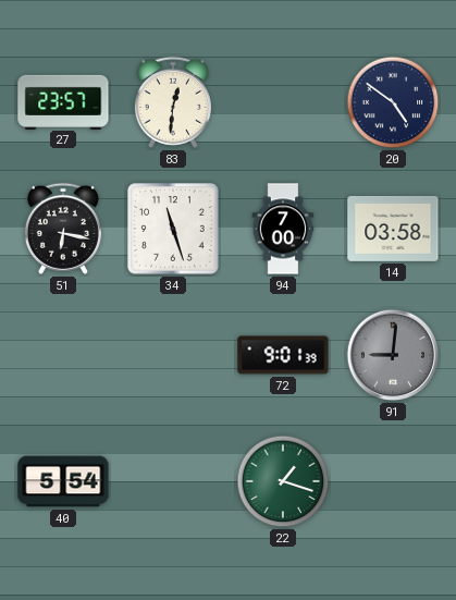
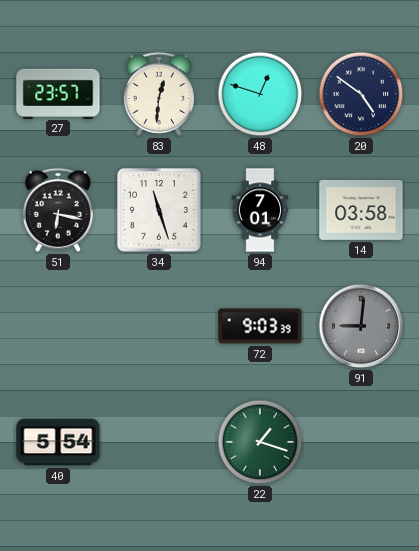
48: none -> 12:48
94: 7:00 -> 7:01
72: 9:01 -> 9:03
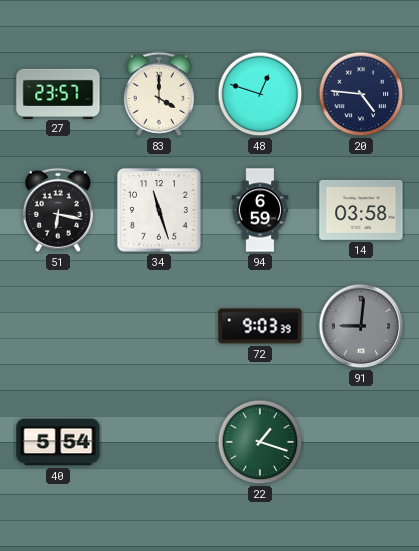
83: 12:31 -> 4:00
20: 4:51 -> 4:46
94: 7:01 -> 6:59
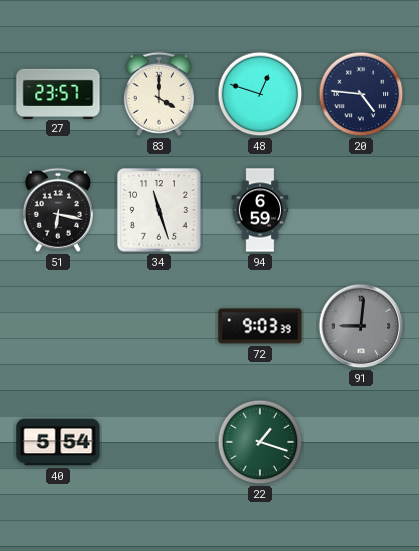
14: 03:58 -> none
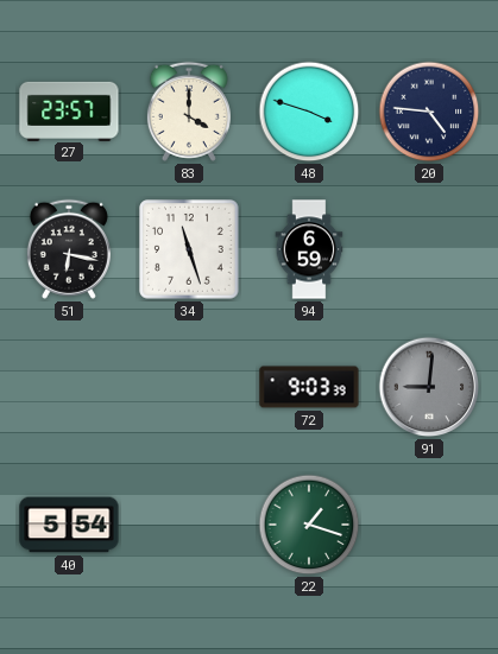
48: 12:48 -> 3:48
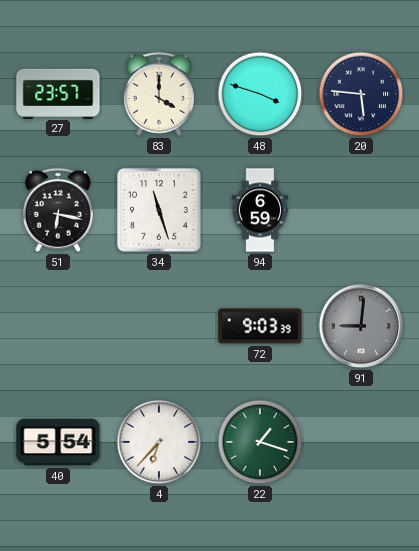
20: 4:46 -> 5:46
4: none -> 6:37
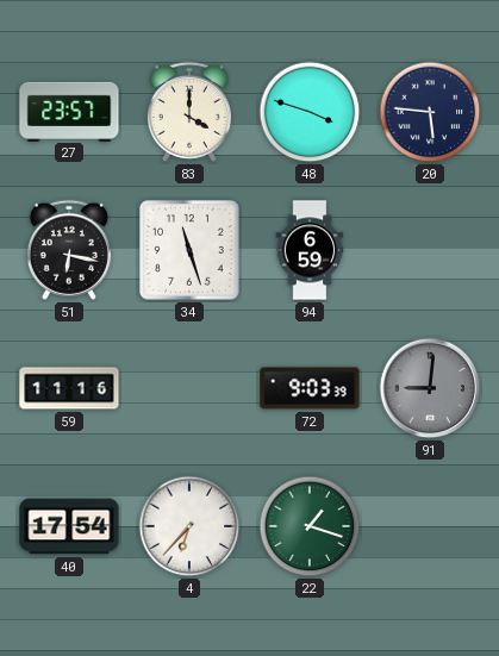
59: none -> 11:16
40: 5:54 -> 17:54
